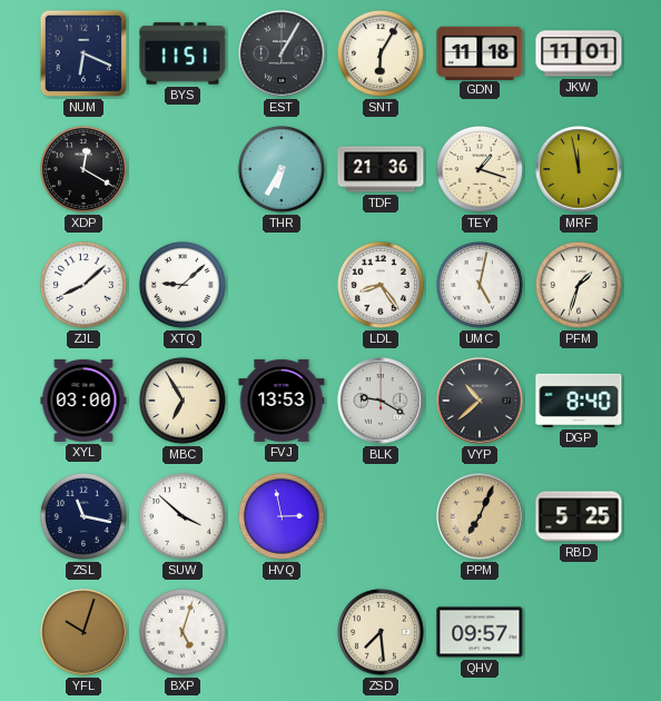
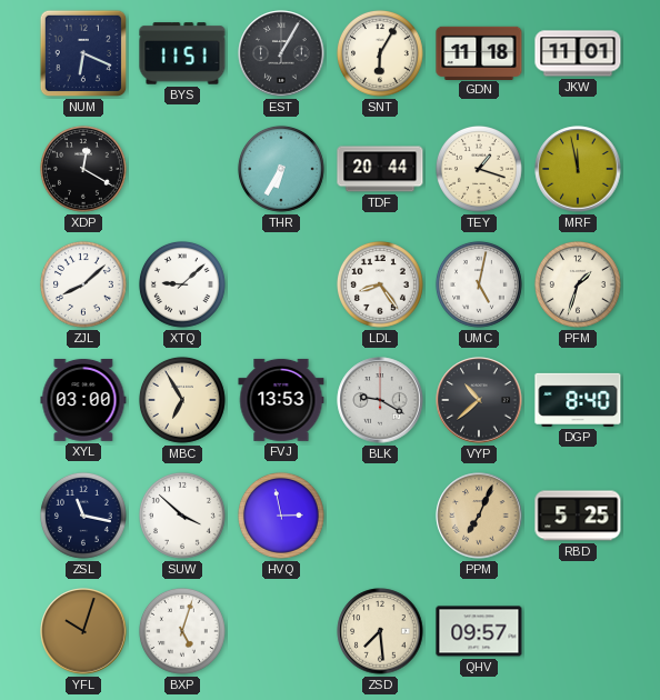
TDF: 21:36 -> 20:44
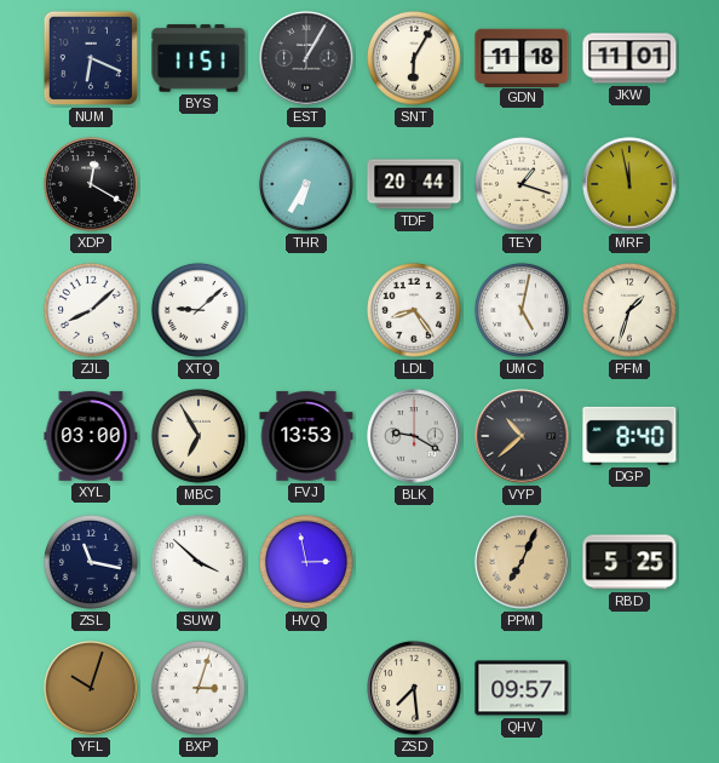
BXP: 5:03 -> 3:03
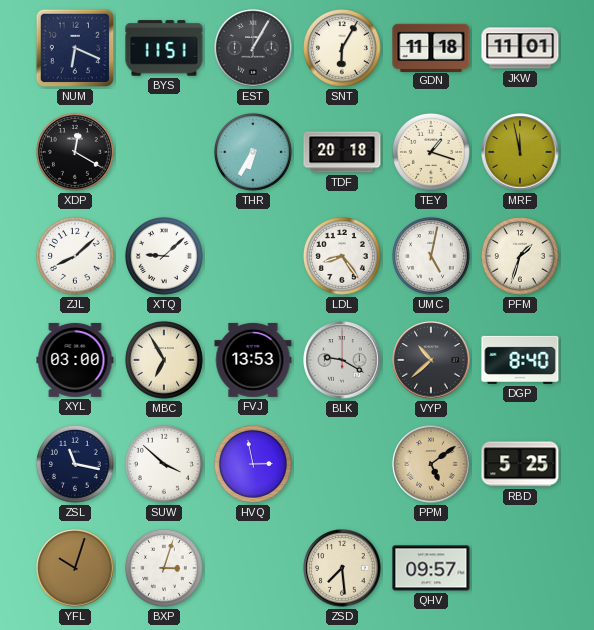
TDF: 20:44 -> 20:18
PPM: 7:04 -> 5:09
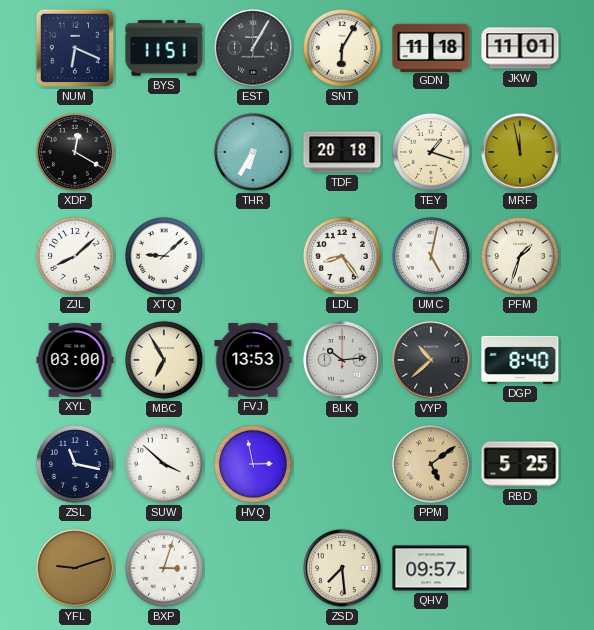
BLK: 9:20 -> 10:14
YFL: 10:03 -> 9:12
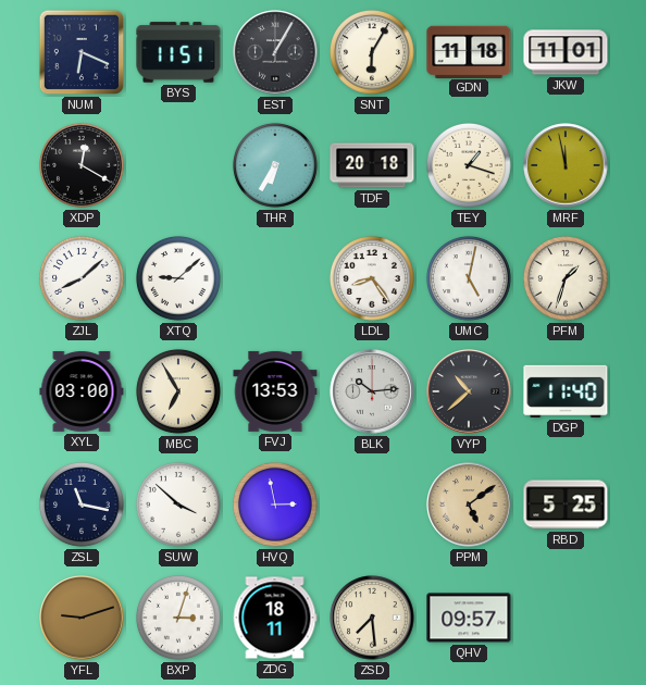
DGP: 8:40 -> 11:40
ZDG: none -> 18:11
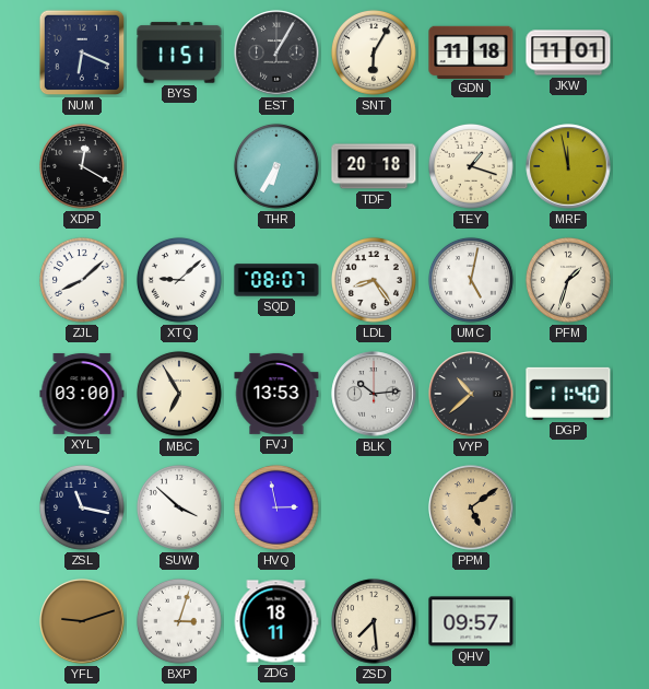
SQD: none -> 08:07
RBD: 5:25 -> none
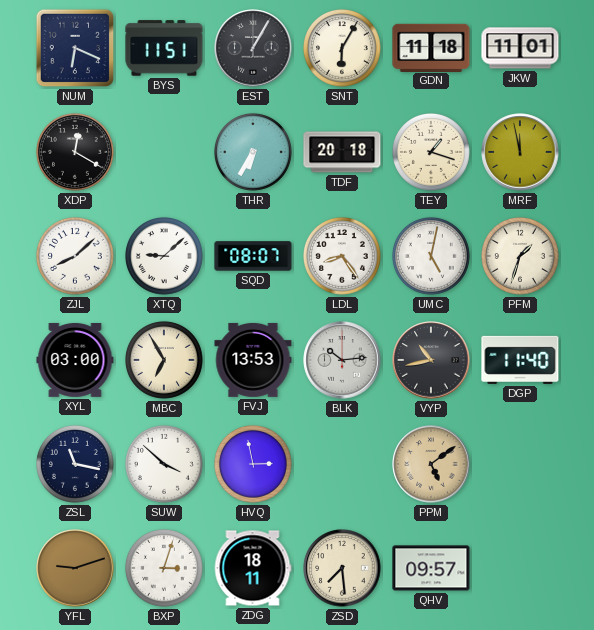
VYP: 10:38 -> 10:43
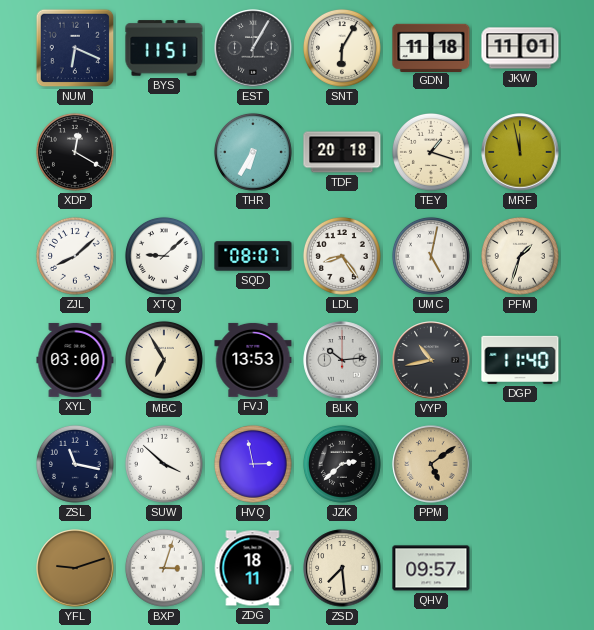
JZK: none -> 2:38
